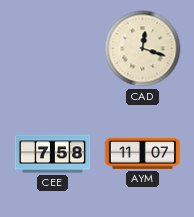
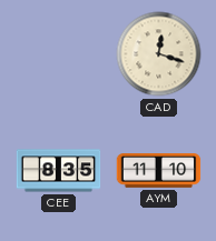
CEE: 7:58 -> 8:35
AYM: 11:07 -> 11:10
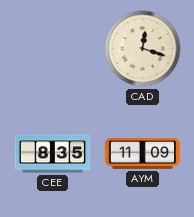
AYM: 11:10 -> 11:09
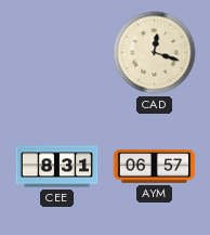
CEE: 8:35 -> 8:31
AYM: 11:09 -> 06:57
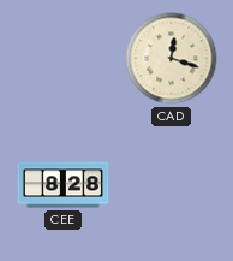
CEE: 8:31 -> 8:28
AYM: 06:57 -> none
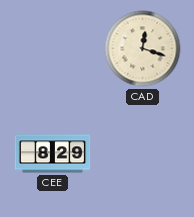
CEE: 8:28 -> 8:29
